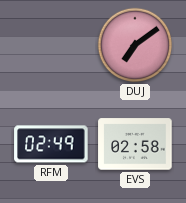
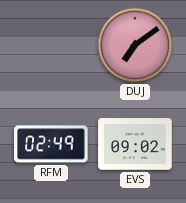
EVS: 02:58 -> 09:02
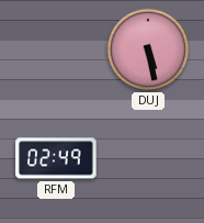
DUJ: 7:09 -> 5:28
EVS: 09:02 -> none
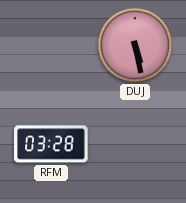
RFM: 02:49 -> 03:28
